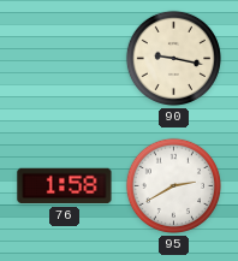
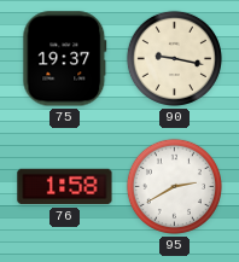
75: none -> 19:37
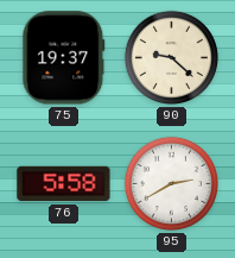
90: 9:17 -> 9:22
76: 1:58 -> 5:58
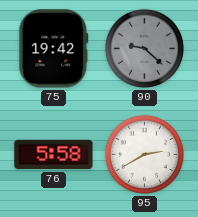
75: 19:37 -> 19:42
90 dial: cream -> grey
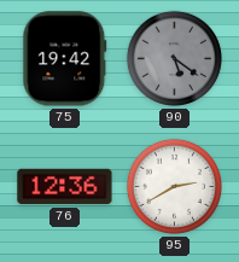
90: 9:22 -> 5:21
76: 5:58 -> 12:36
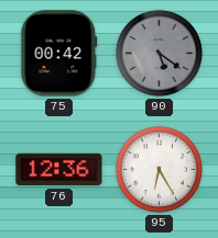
75: 19:42 -> 00:42
95: 2:40 -> 6:25
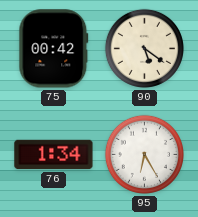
90 dial: grey -> cream
76: 12:36 -> 1:34
